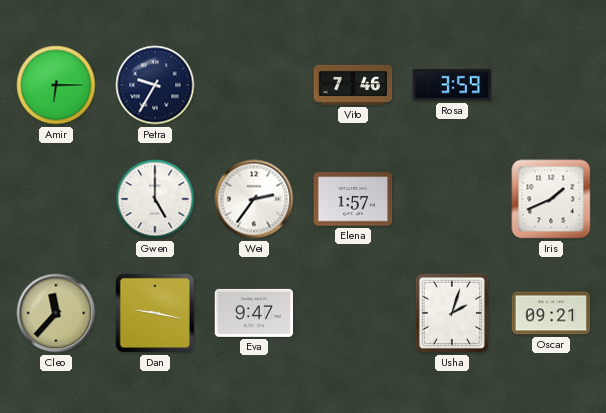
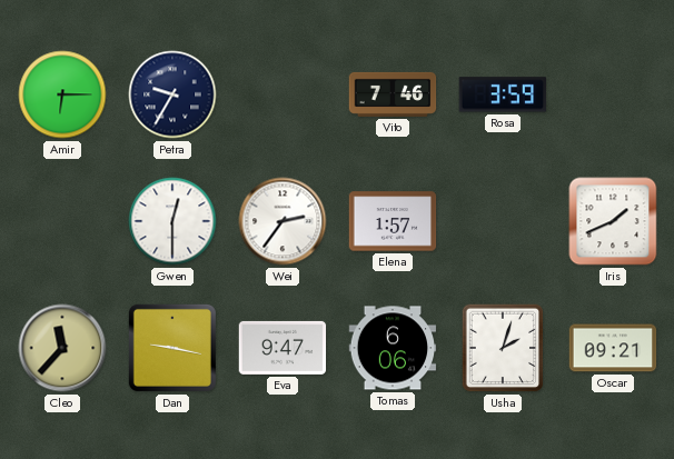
Gwen: 5:00 -> 12:30
Tomas: none -> 6:06
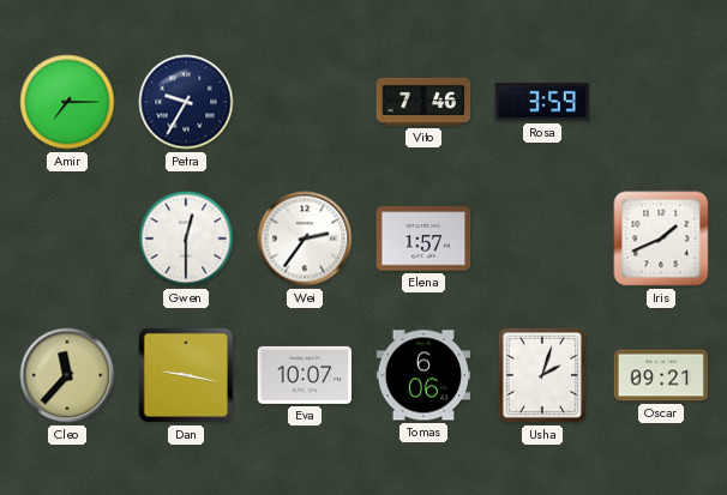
Amir: 6:15 -> 7:15
Eva: 9:47 -> 10:07
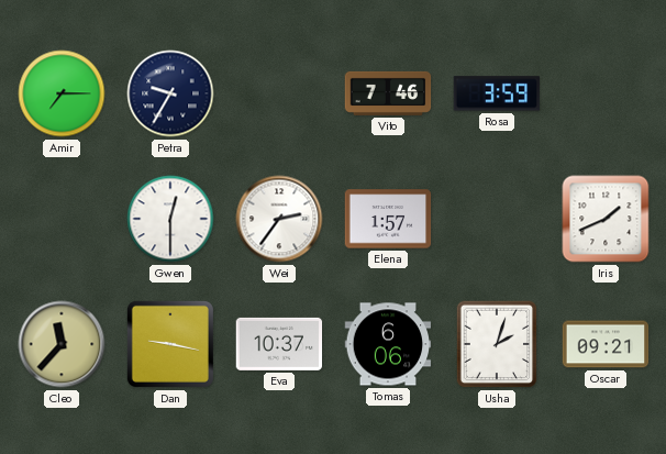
Eva: 10:07 -> 10:37
